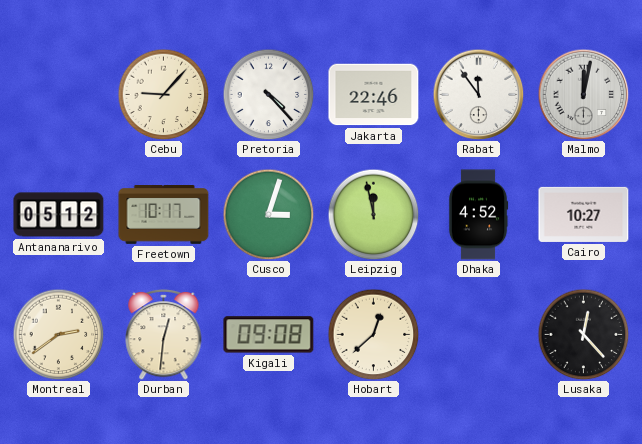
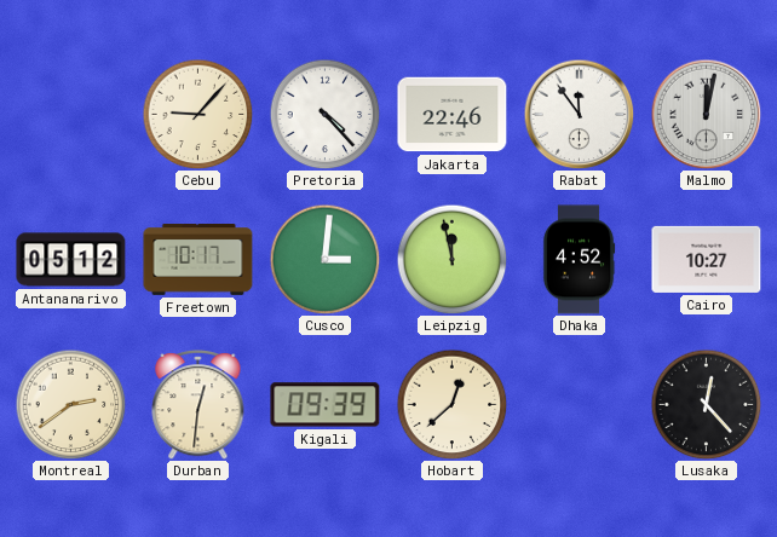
Cusco: 3:03 -> 3:01
Kigali: 09:08 -> 09:39
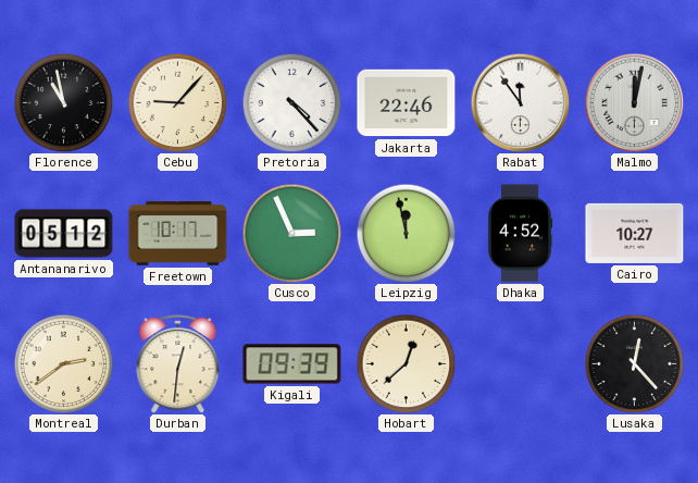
Florence: none -> 10:58
Cusco: 3:01 -> 2:56
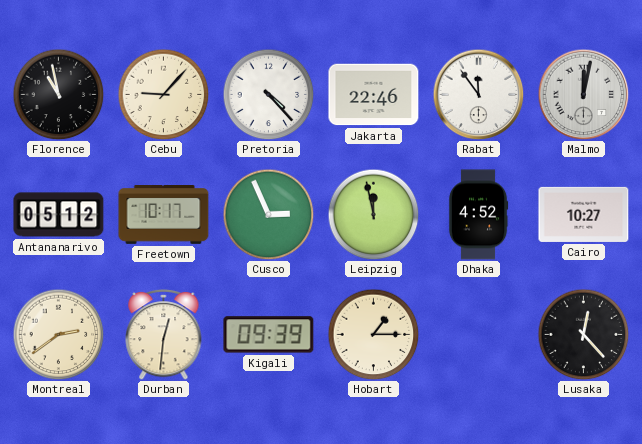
Hobart: 12:38 -> 1:15
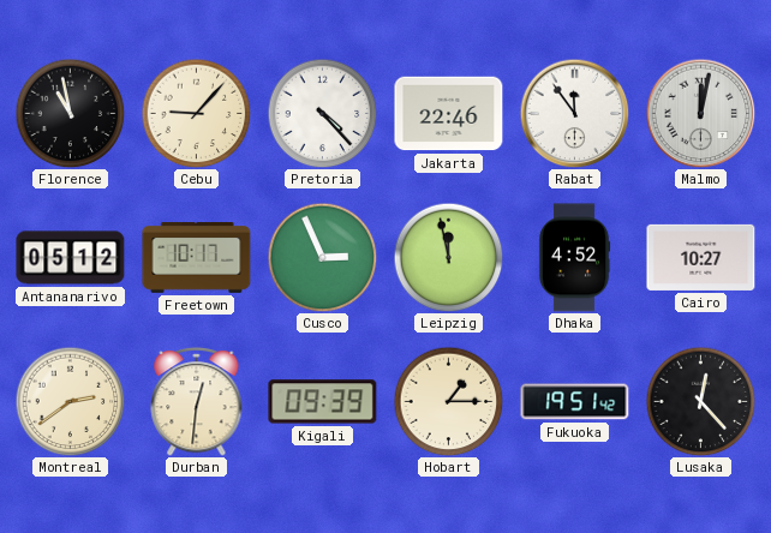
Fukuoka: none -> 19:51
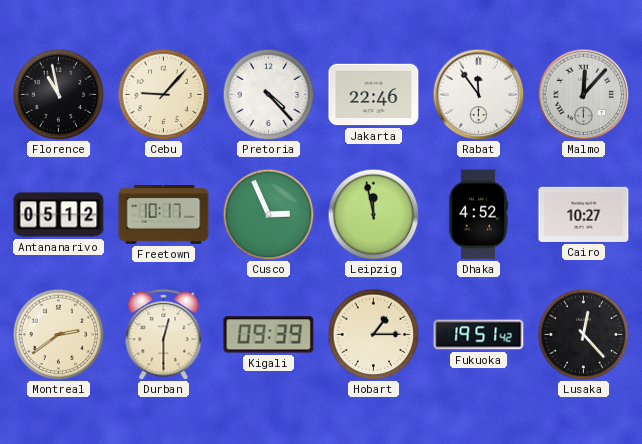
Malmo: 12:02 -> 12:07
Durban: 12:31 -> 12:30
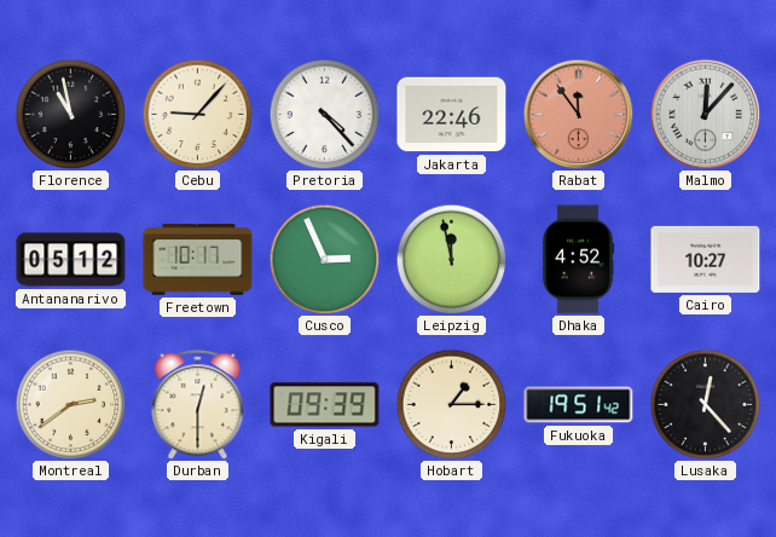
Rabat dial: white -> salmon
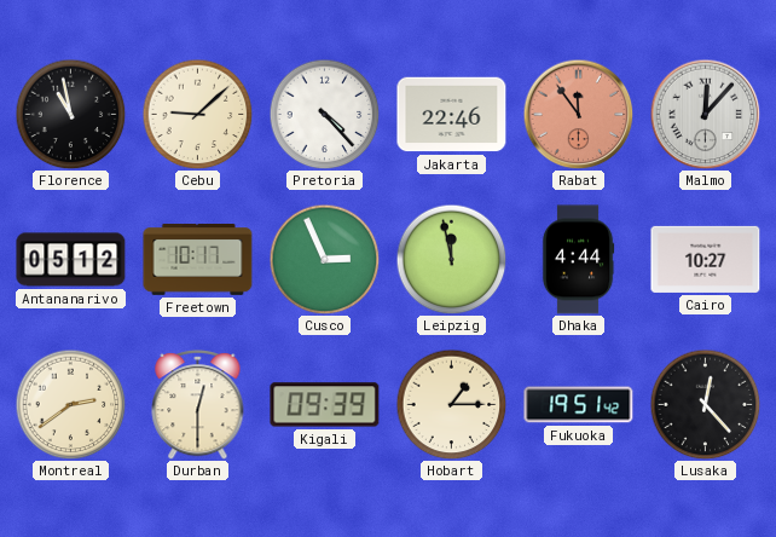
Cebu: 9:07 -> 9:08
Dhaka: 4:52 -> 4:44
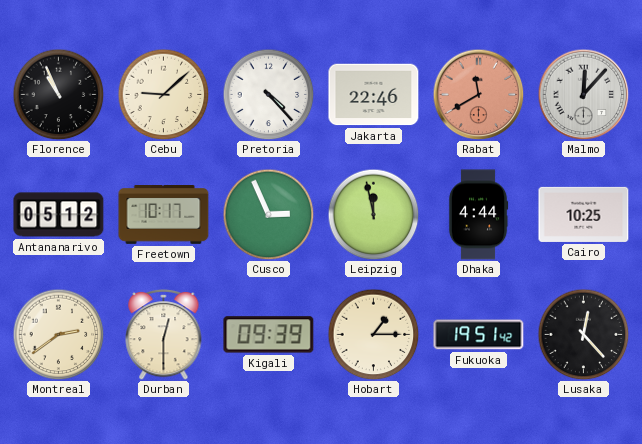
Florence: 10:58 -> 10:56
Rabat: 11:54 -> 11:40
Cairo: 10:27 -> 10:25
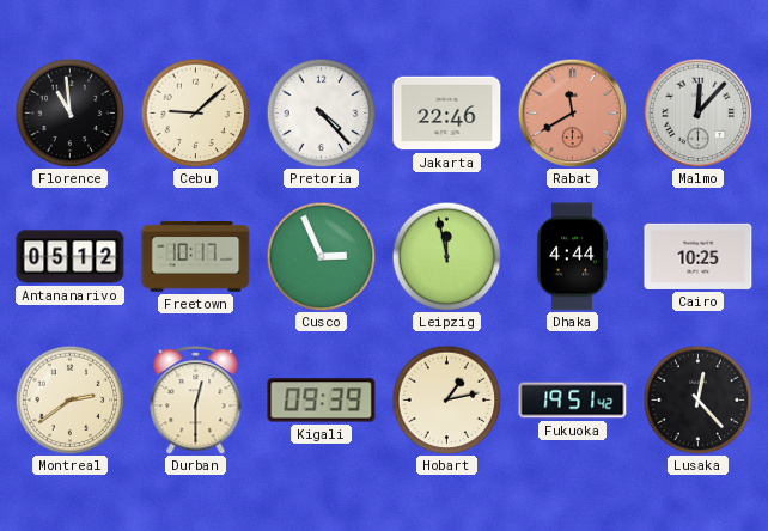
Florence: 10:56 -> 10:59
Hobart: 1:15 -> 1:13
